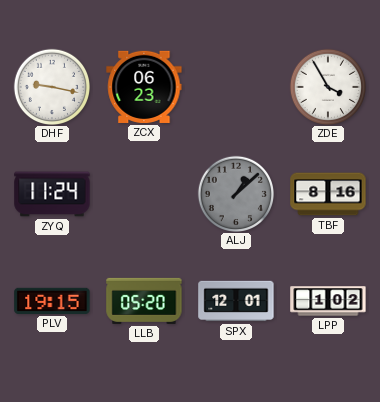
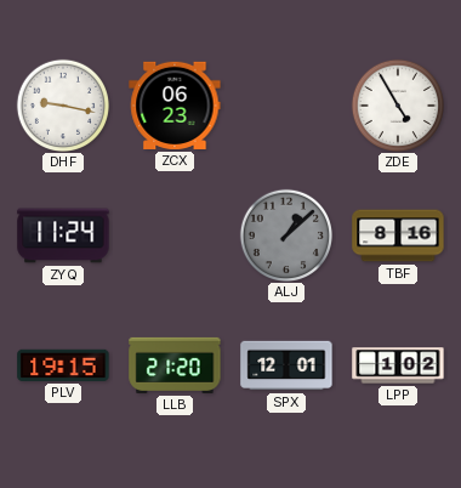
ZDE: 3:55 -> 4:55
LLB: 05:20 -> 21:20
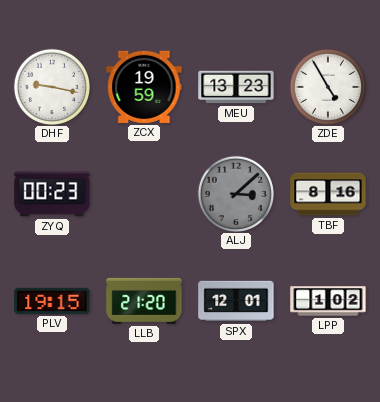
ZCX: 06:23 -> 19:59
MEU: none -> 13:23
ZYQ: 11:24 -> 00:23
ALJ: 1:08 -> 3:08
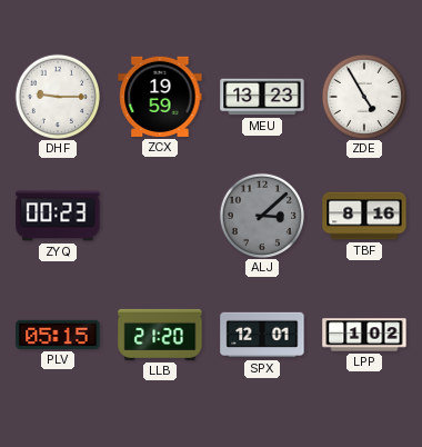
DHF: 9:17 -> 9:15
PLV: 19:15 -> 05:15
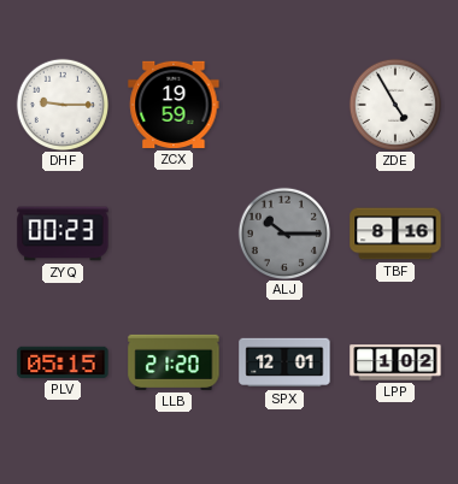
MEU: 13:23 -> none
ALJ: 3:08 -> 10:15
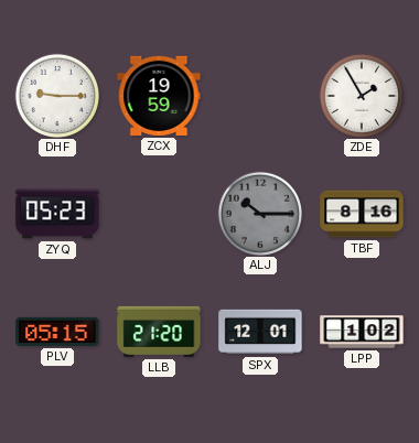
ZDE: 4:55 -> 1:55
ZYQ: 00:23 -> 05:23
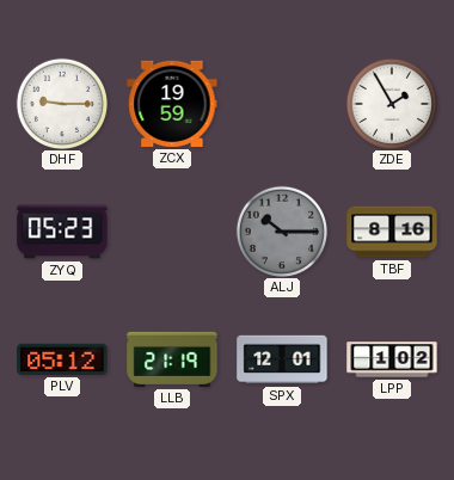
PLV: 05:15 -> 05:12
LLB: 21:20 -> 21:19
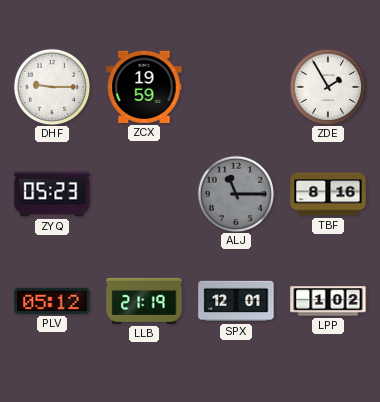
ALJ: 10:15 -> 11:15
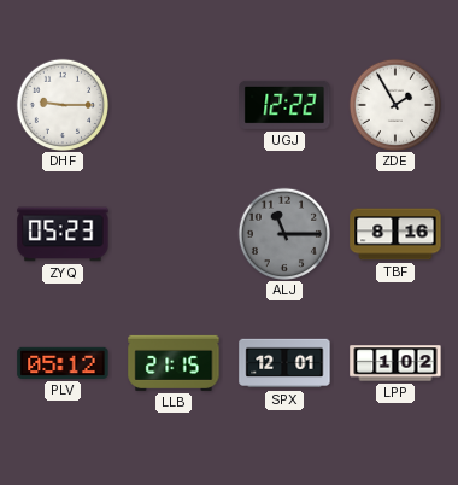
ZCX: 19:59 -> none
UGJ: none -> 12:22
LLB: 21:19 -> 21:15
